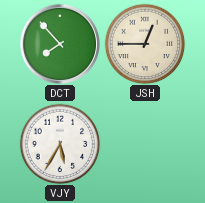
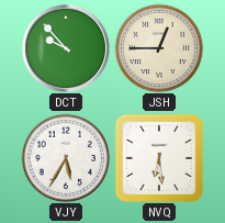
DCT: 7:53 -> 9:53
NVQ: none -> 6:29
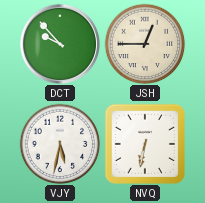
VJY: 5:35 -> 5:32
NVQ: 6:29 -> 6:32
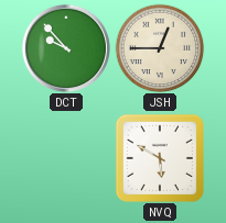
VJY: 5:32 -> none
NVQ: 6:32 -> 5:50
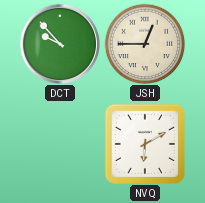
NVQ: 5:50 -> 6:10
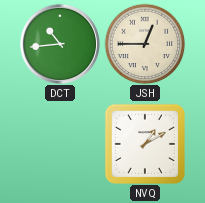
DCT: 9:53 -> 10:44
NVQ: 6:10 -> 1:10
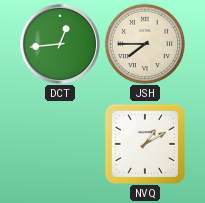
DCT: 10:44 -> 12:44
JSH: 12:45 -> 7:45
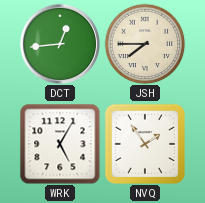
WRK: none -> 5:05
NVQ: 1:10 -> 1:54
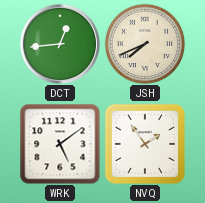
JSH: 7:45 -> 7:41
WRK: 5:05 -> 5:09
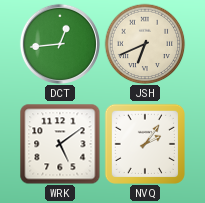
JSH: 7:41 -> 6:41
NVQ: 1:54 -> 2:06
